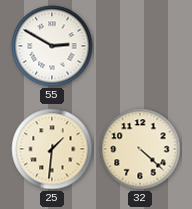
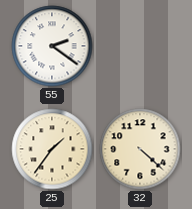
55: 2:50 -> 2:21
25: 1:31 -> 1:36
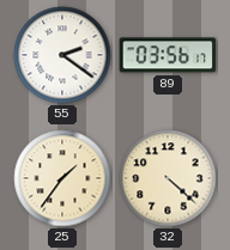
89: none -> 03:56
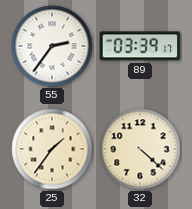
55: 2:21 -> 2:36
89: 03:56 -> 03:39
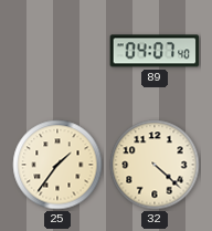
55: 2:36 -> none
89: 03:39 -> 04:07
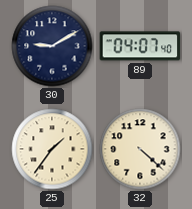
30: none -> 9:10
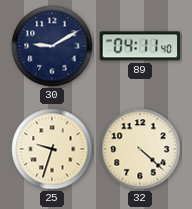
89: 04:07 -> 04:11
25: 1:36 -> 9:33
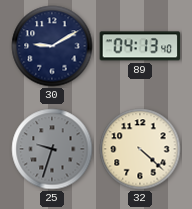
89: 04:11 -> 04:13
25 dial: cream -> grey
